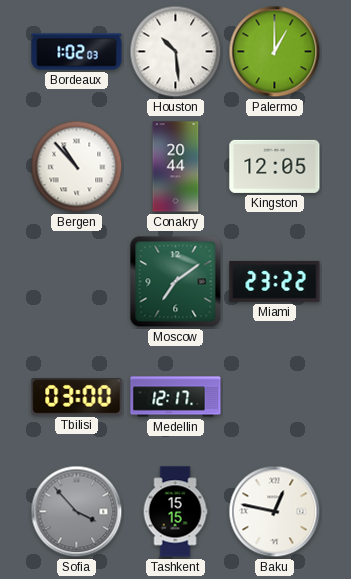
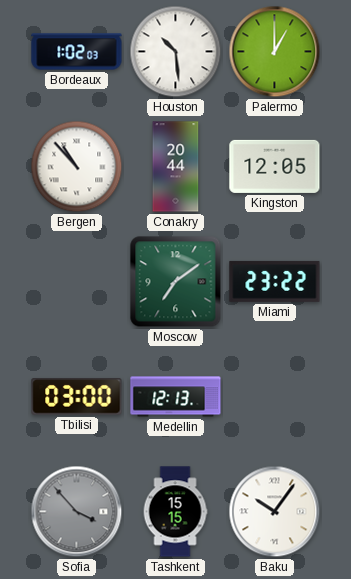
Medellin: 12:17 -> 12:13
Baku: 12:47 -> 10:06
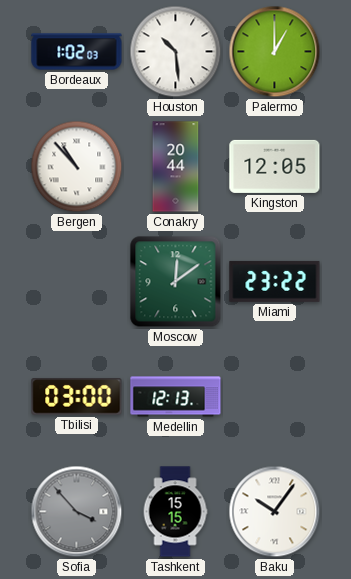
Moscow: 7:09 -> 12:09
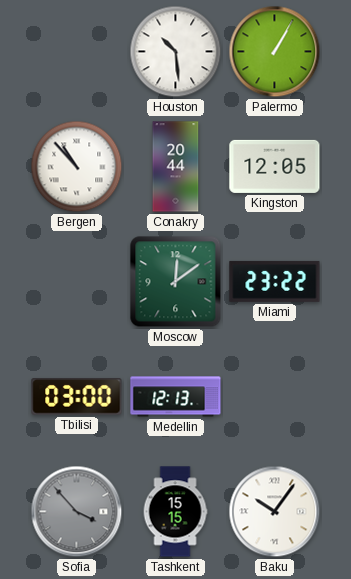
Bordeaux: 1:02 -> none
Palermo: 1:00 -> 1:05
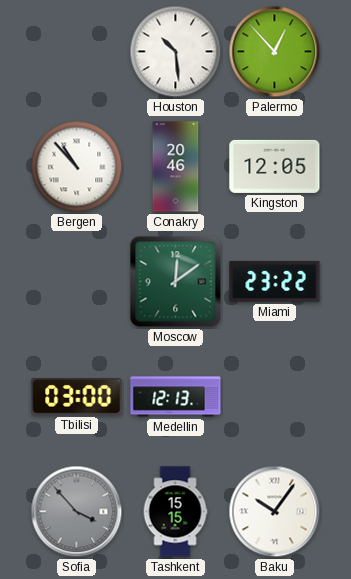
Palermo: 1:05 -> 12:53
Conakry: 20:44 -> 20:46
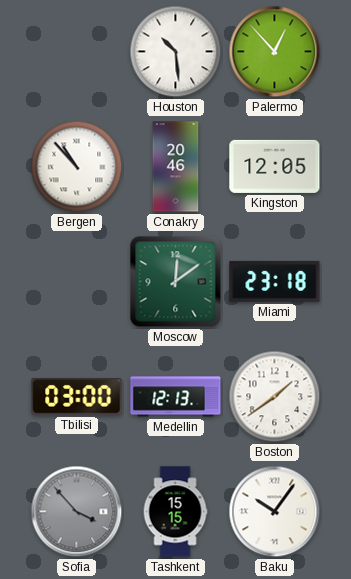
Miami: 23:22 -> 23:18
Boston: none -> 1:39
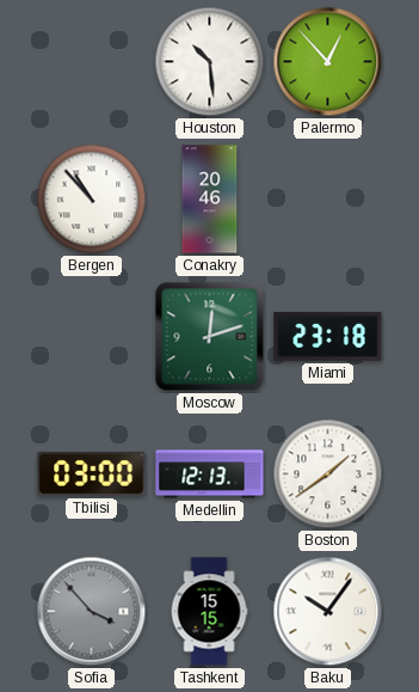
Kingston: 12:05 -> none
Moscow: 12:09 -> 12:12
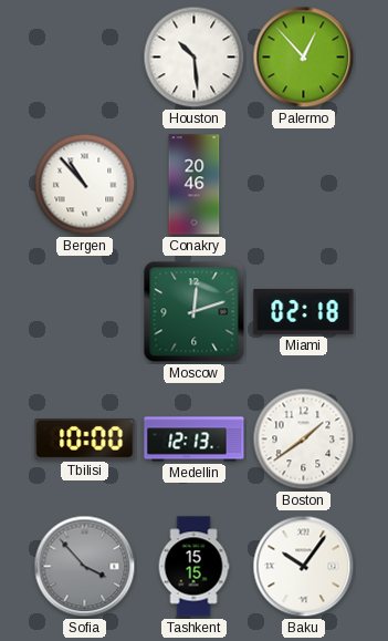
Miami: 23:18 -> 02:18
Tbilisi: 03:00 -> 10:00
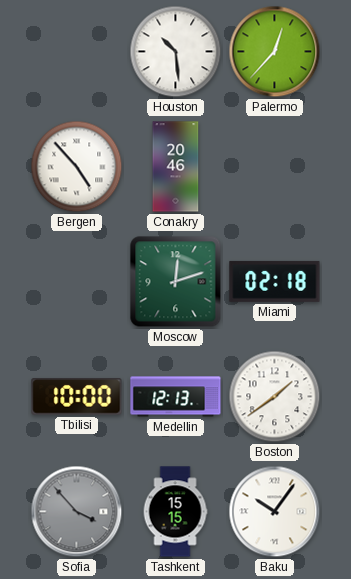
Palermo: 12:53 -> 12:37
Bergen: 10:53 -> 4:53
